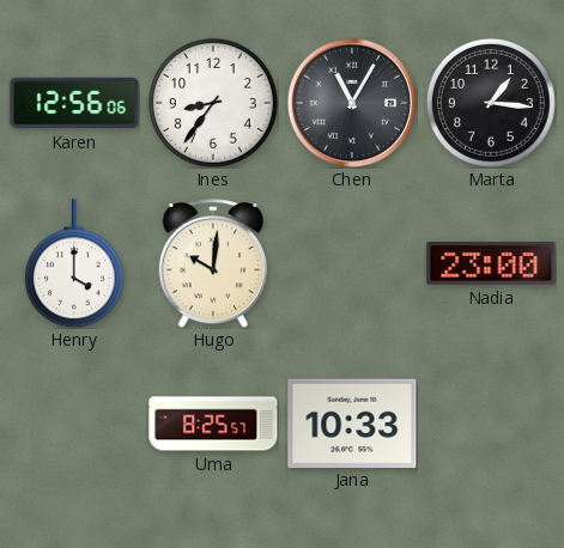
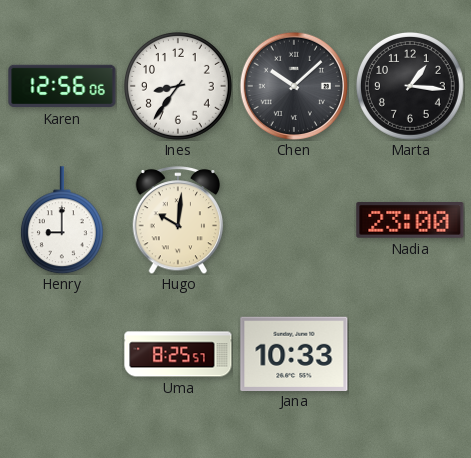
Chen: 11:05 -> 10:08
Henry: 4:00 -> 9:00
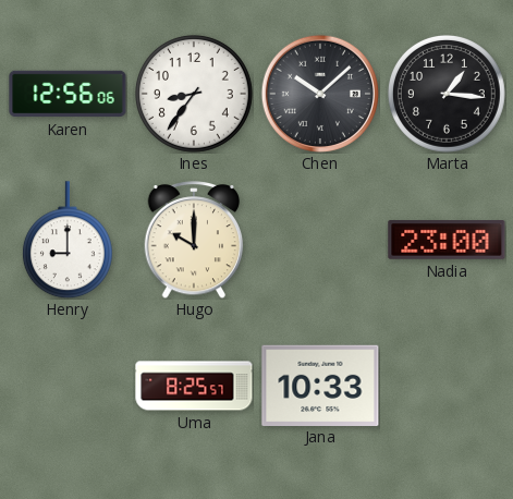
Hugo: 10:01 -> 10:00
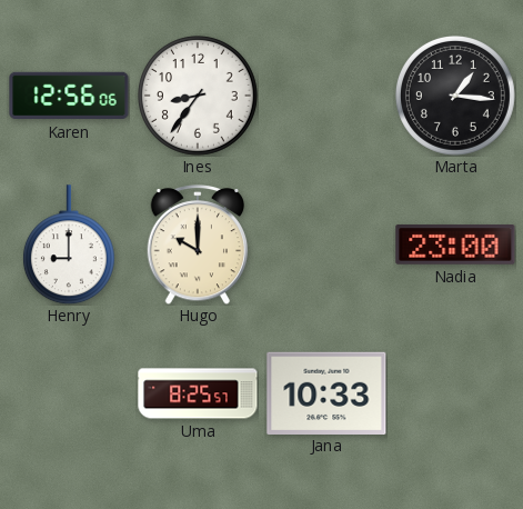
Chen: 10:08 -> none
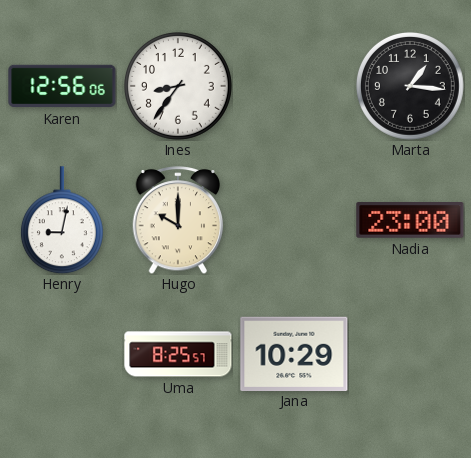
Henry: 9:00 -> 9:02
Jana: 10:33 -> 10:29
